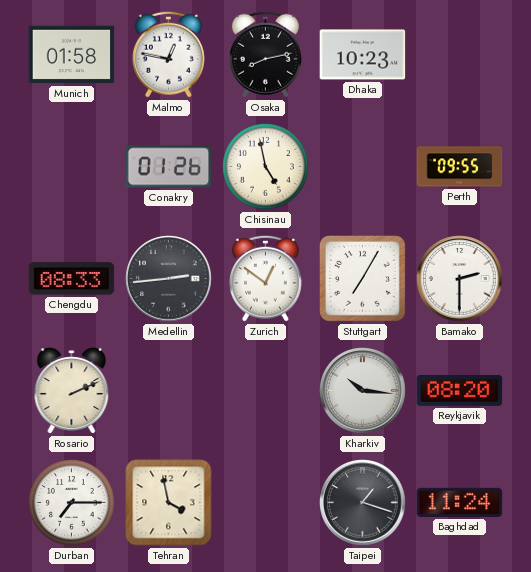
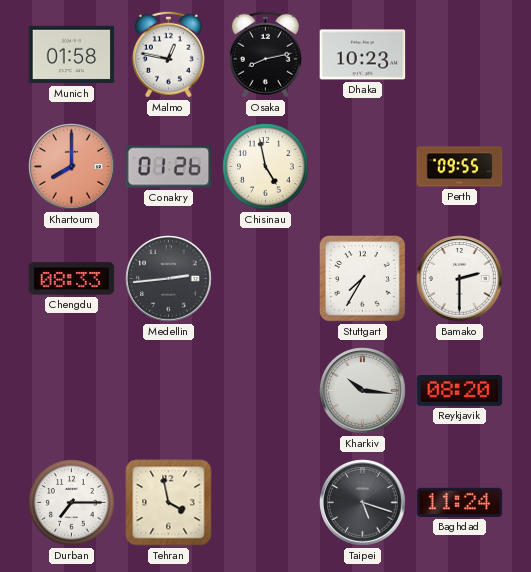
Khartoum: none -> 8:00
Zurich: 12:51 -> none
Stuttgart: 7:05 -> 7:35
Rosario: 2:11 -> none
Taipei: 1:18 -> 5:18
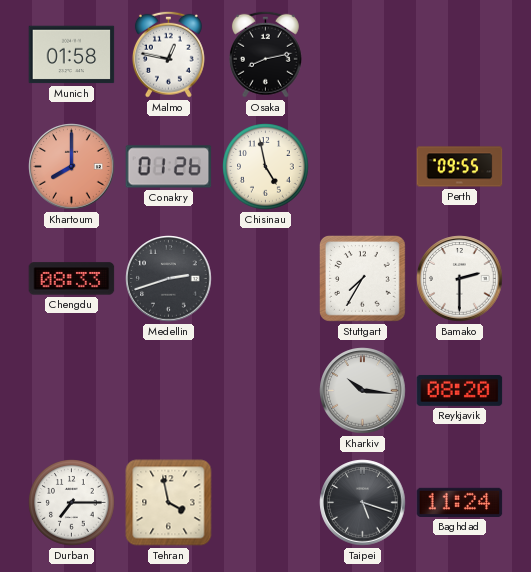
Dhaka: 10:23 -> none
Medellin: 2:44 -> 2:42
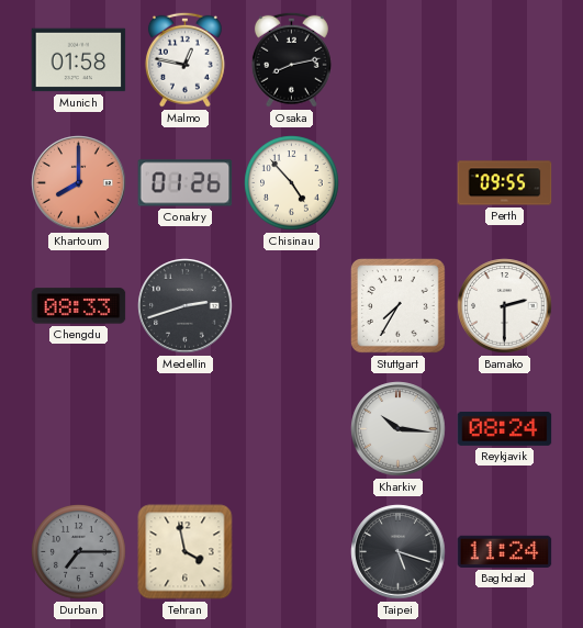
Chisinau: 4:58 -> 4:53
Reykjavik: 08:20 -> 08:24
Durban dial: white -> grey
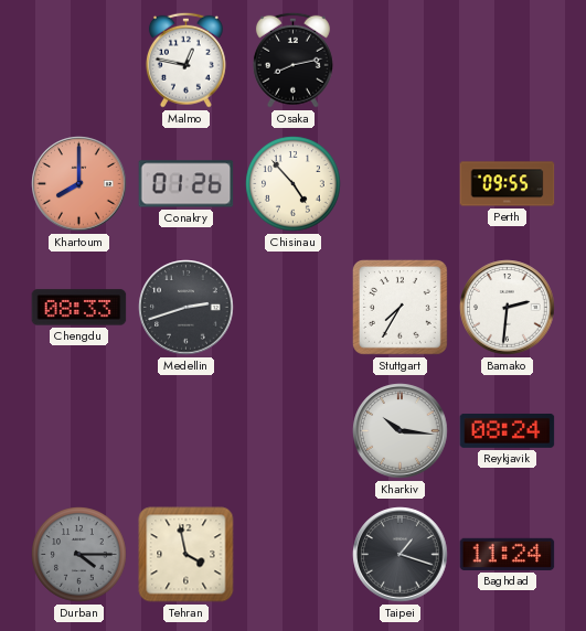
Munich: 01:58 -> none
Bamako: 2:30 -> 2:31
Durban: 7:15 -> 4:15
Taipei: 5:18 -> 1:18
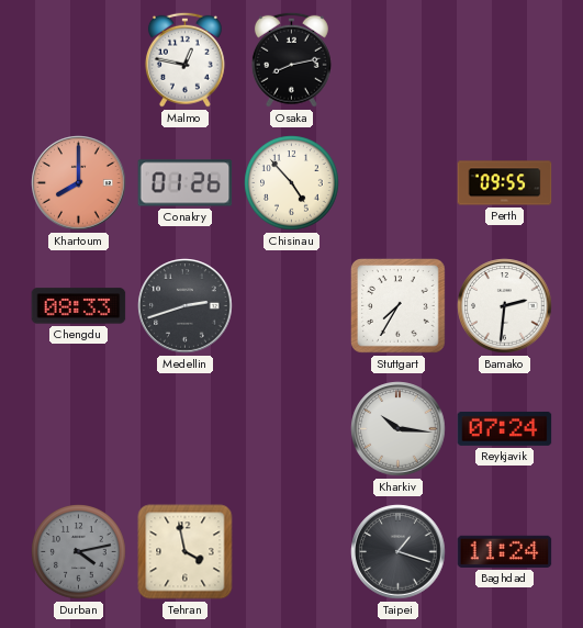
Reykjavik: 08:24 -> 07:24
Durban: 4:15 -> 4:13
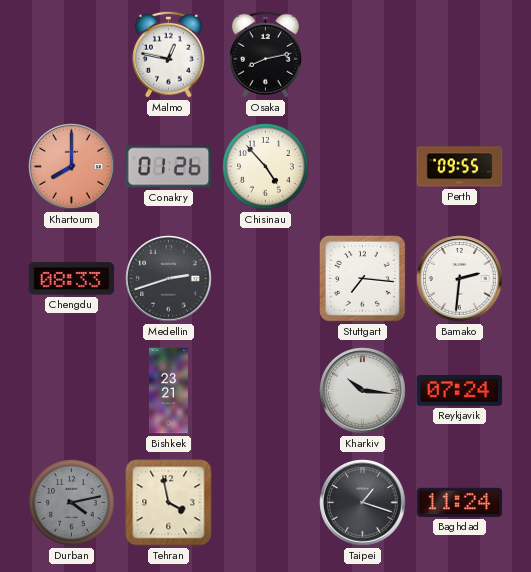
Stuttgart: 7:35 -> 7:16
Bishkek: none -> 23:21
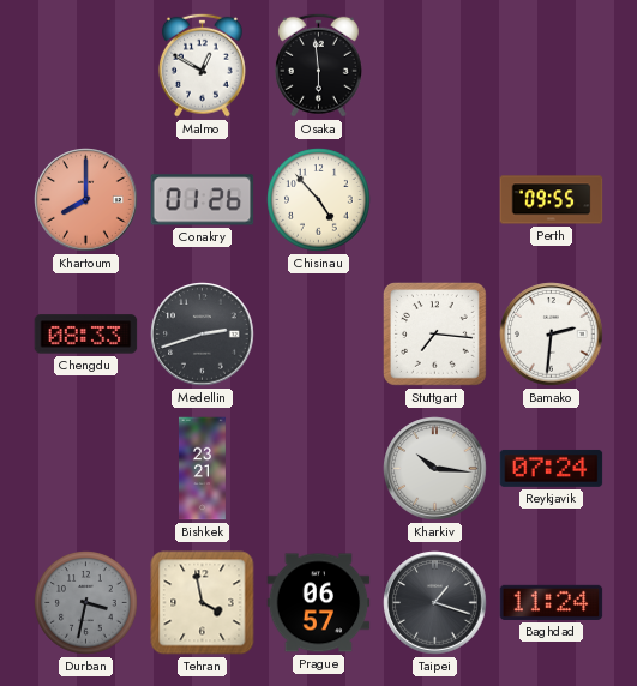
Malmo: 12:47 -> 12:50
Osaka: 8:13 -> 5:59
Durban: 4:13 -> 3:32
Prague: none -> 06:57
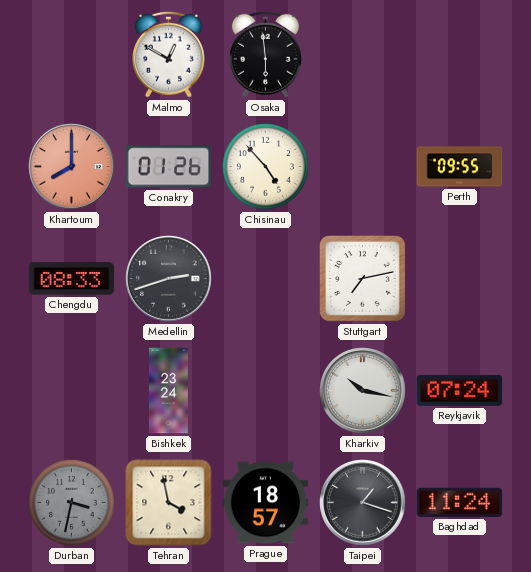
Stuttgart: 7:16 -> 7:13
Bamako: 2:31 -> none
Bishkek: 23:21 -> 23:24
Kharkiv: 10:16 -> 10:17
Prague: 06:57 -> 18:57
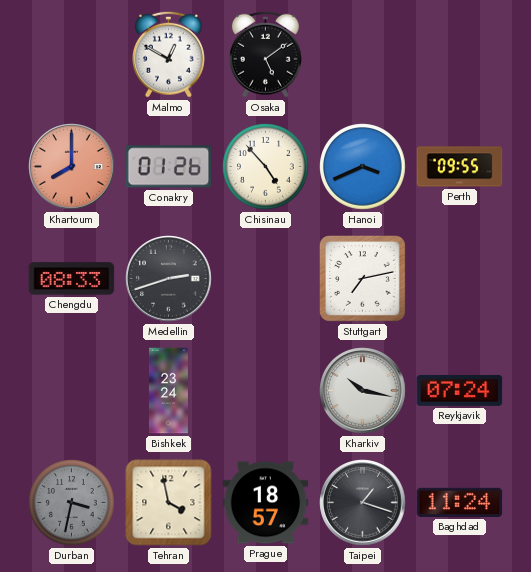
Osaka: 5:59 -> 5:09
Hanoi: none -> 3:41
